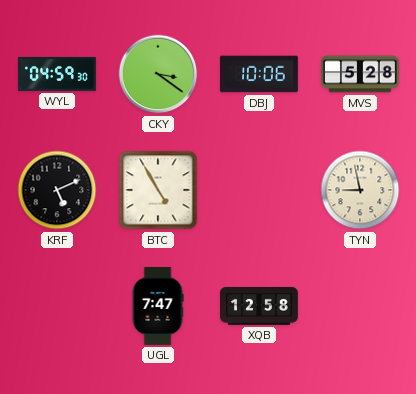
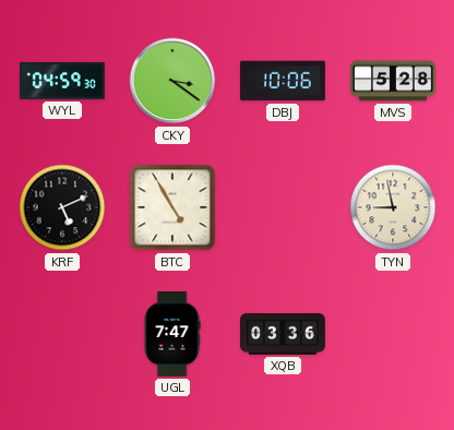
XQB: 12:58 -> 03:36
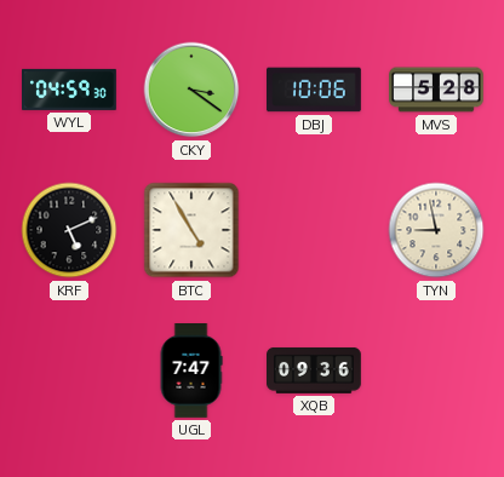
XQB: 03:36 -> 09:36
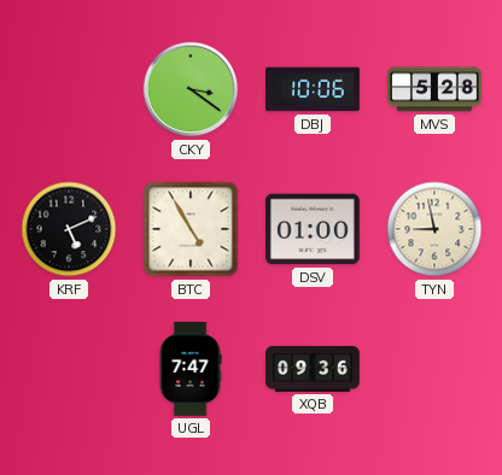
WYL: 04:59 -> none
DSV: none -> 01:00
